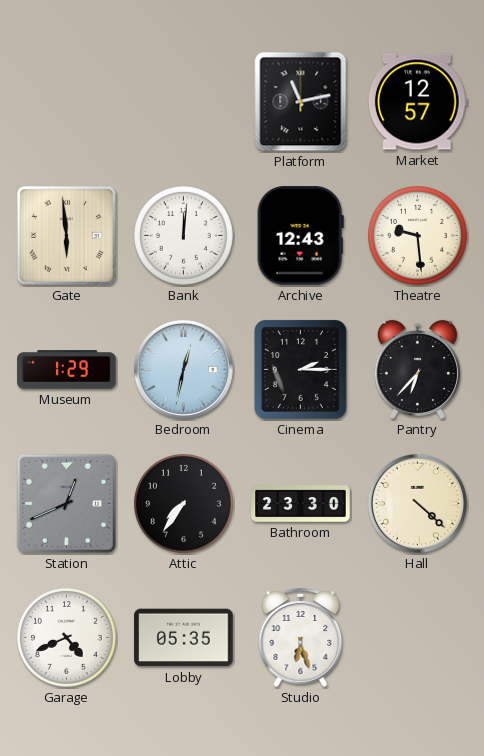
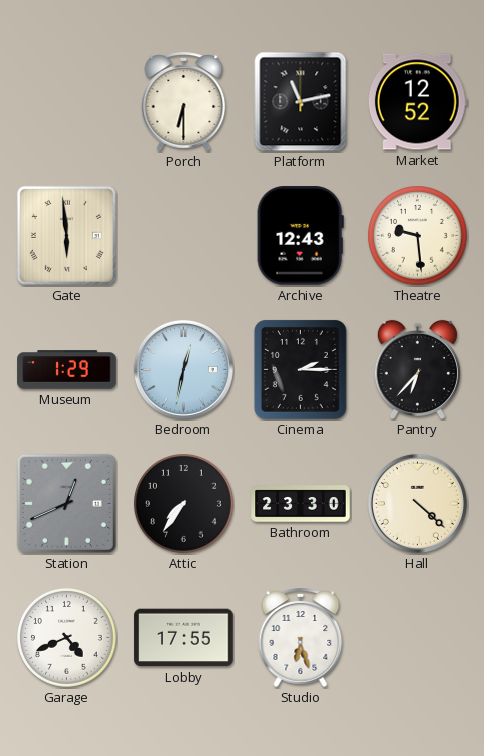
Porch: none -> 6:30
Market: 12:57 -> 12:52
Bank: 12:01 -> none
Lobby: 05:35 -> 17:55
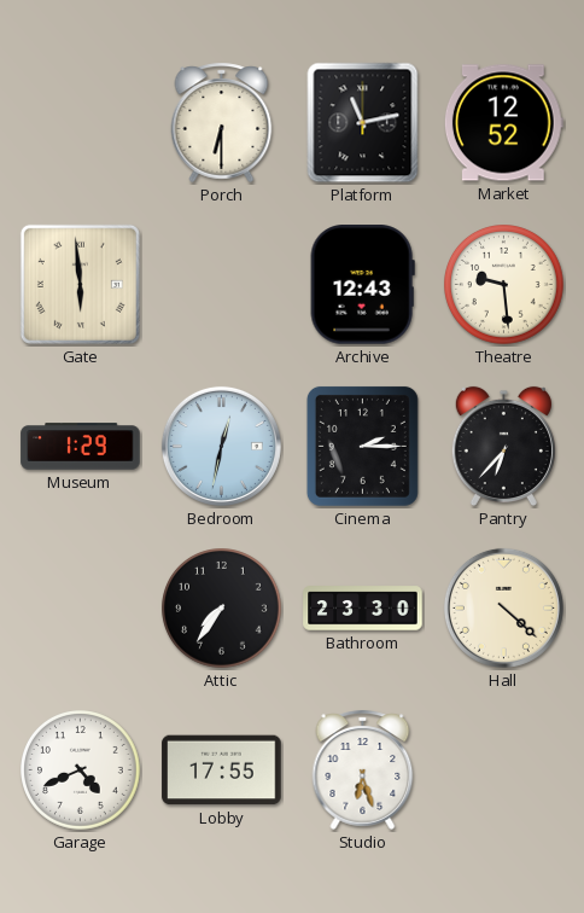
Station: 12:41 -> none
